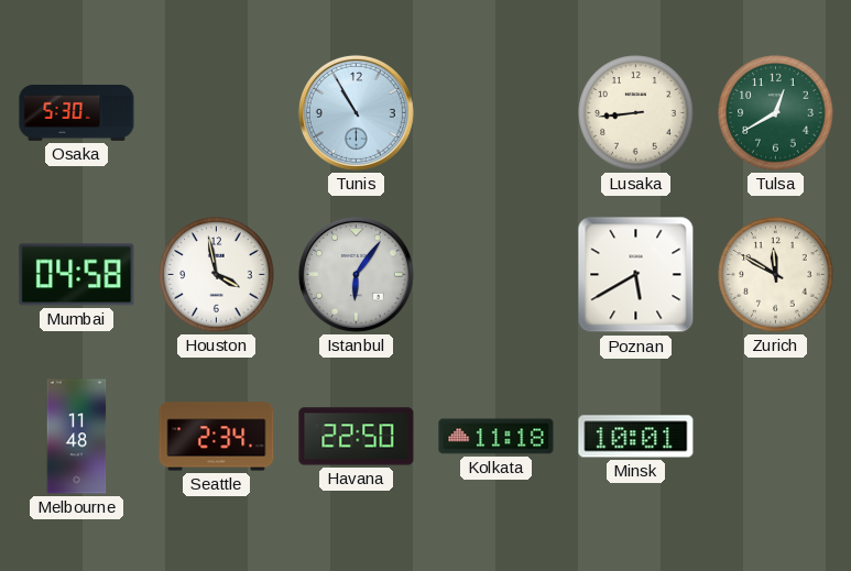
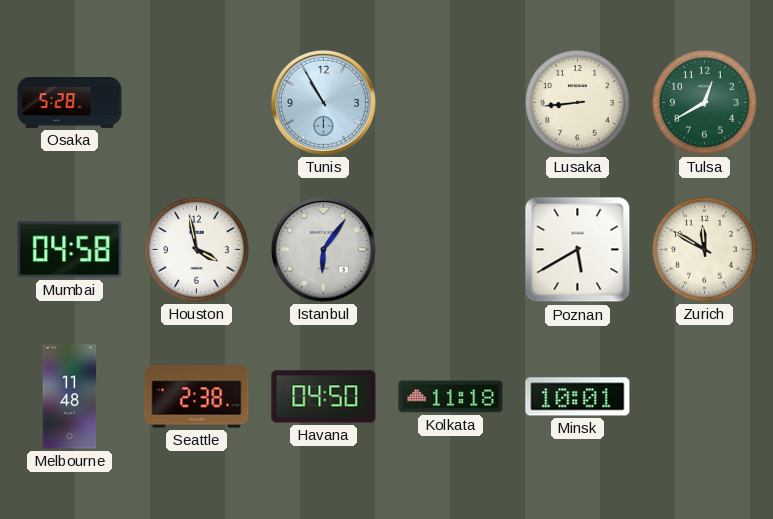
Osaka: 5:30 -> 5:28
Seattle: 2:34 -> 2:38
Havana: 22:50 -> 04:50
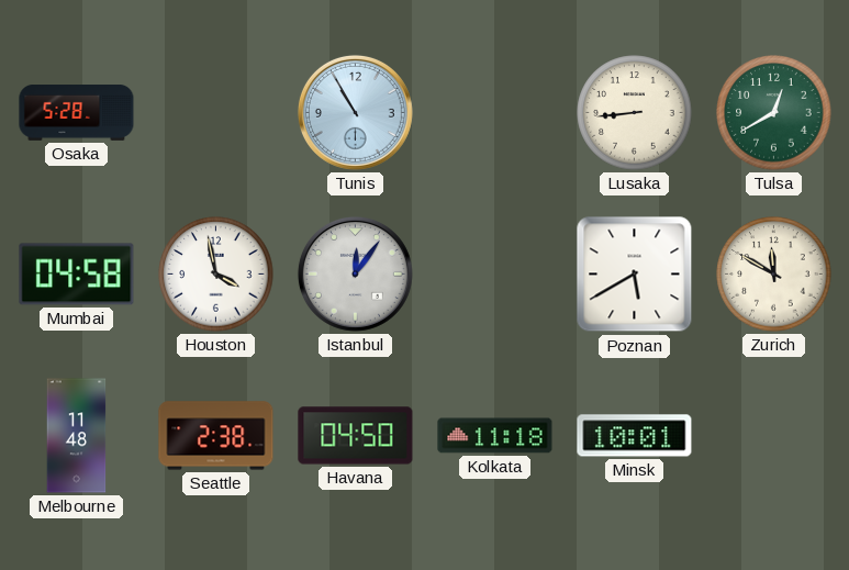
Istanbul: 6:06 -> 12:06
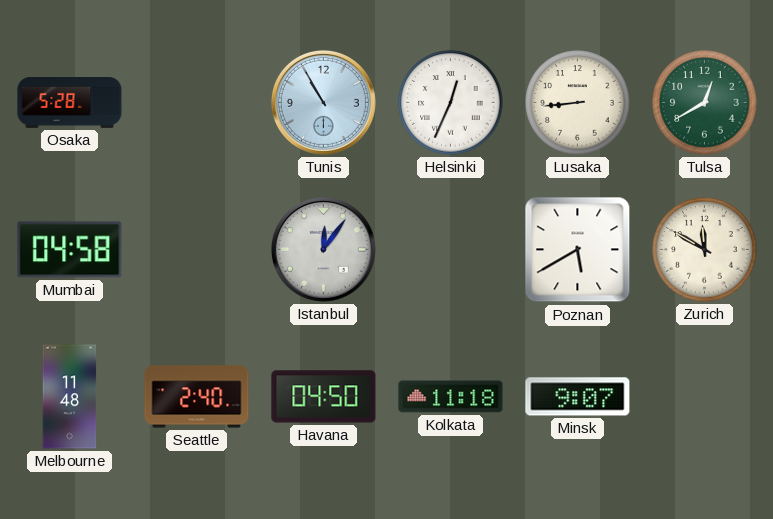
Helsinki: none -> 12:34
Houston: 3:58 -> none
Seattle: 2:38 -> 2:40
Minsk: 10:01 -> 9:07
